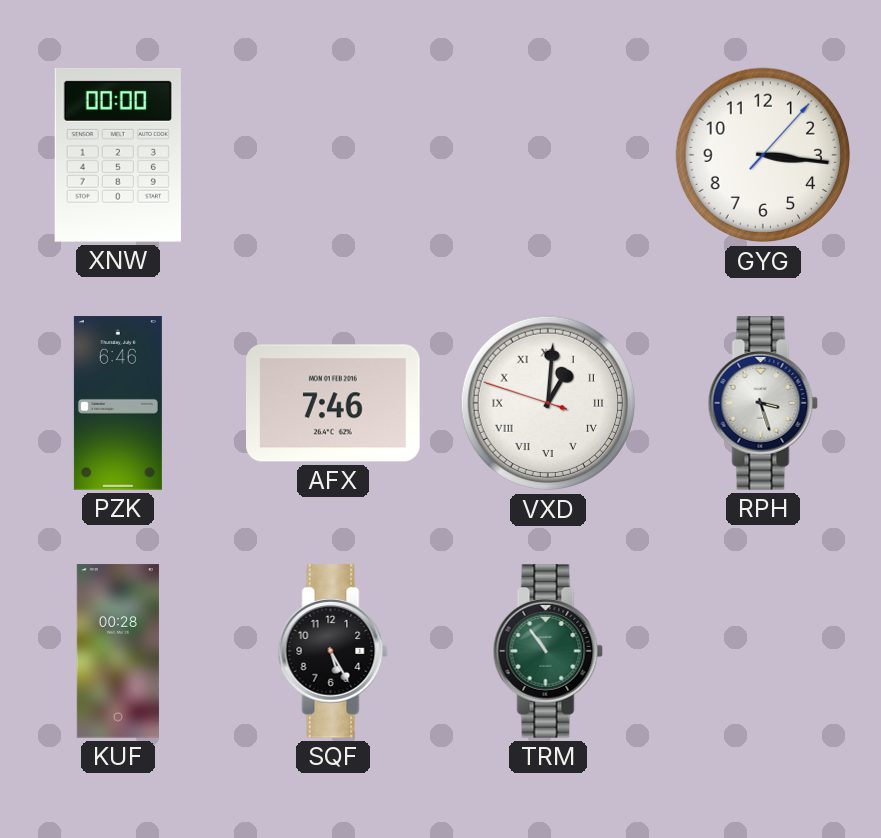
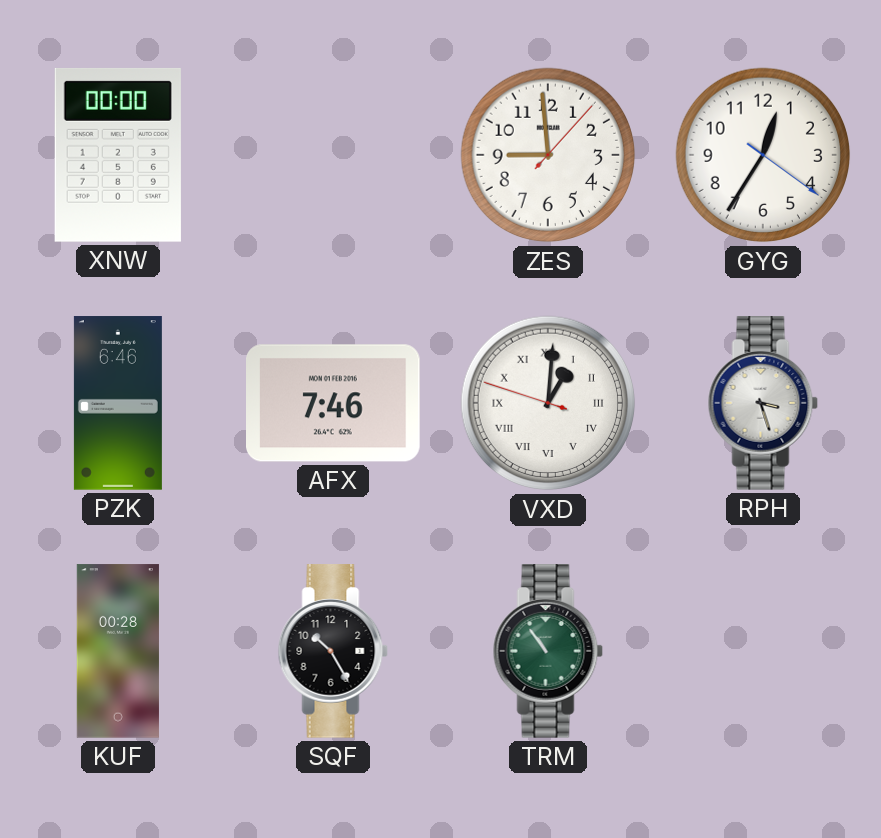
ZES: none -> 8:59
GYG: 3:16 -> 12:35
SQF: 5:25 -> 10:25
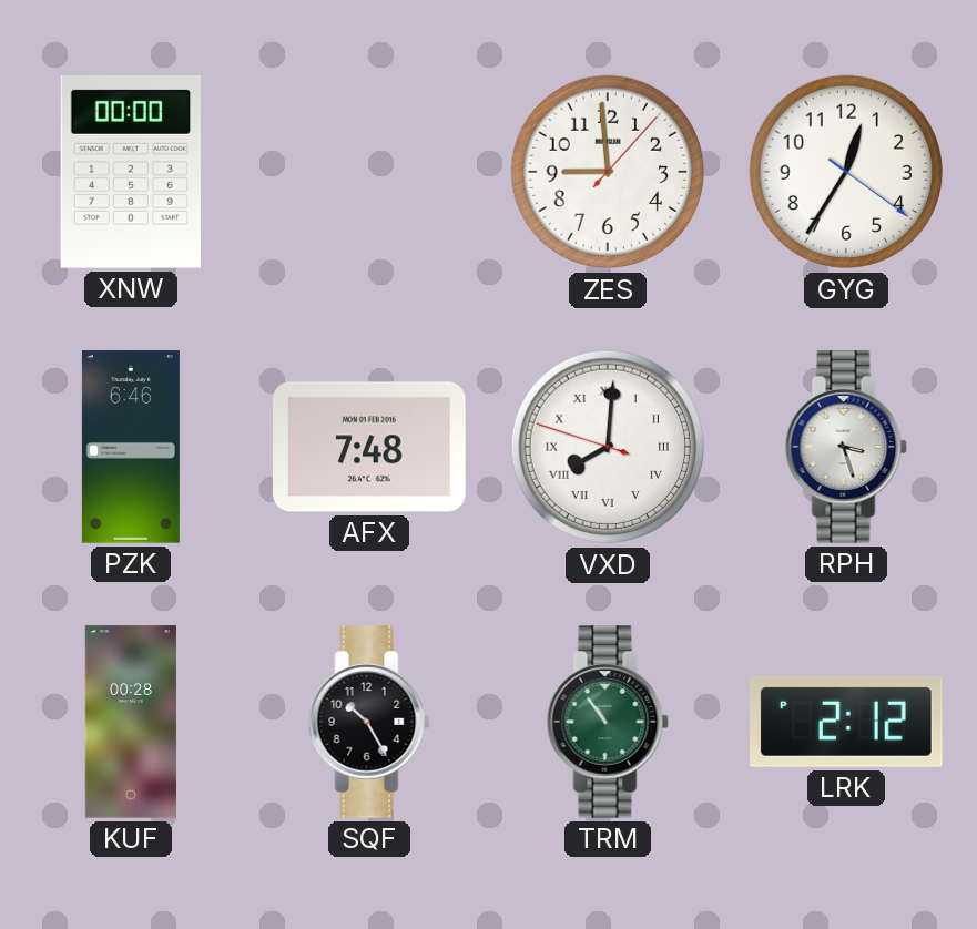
AFX: 7:46 -> 7:48
VXD: 1:00 -> 8:00
LRK: none -> 2:12
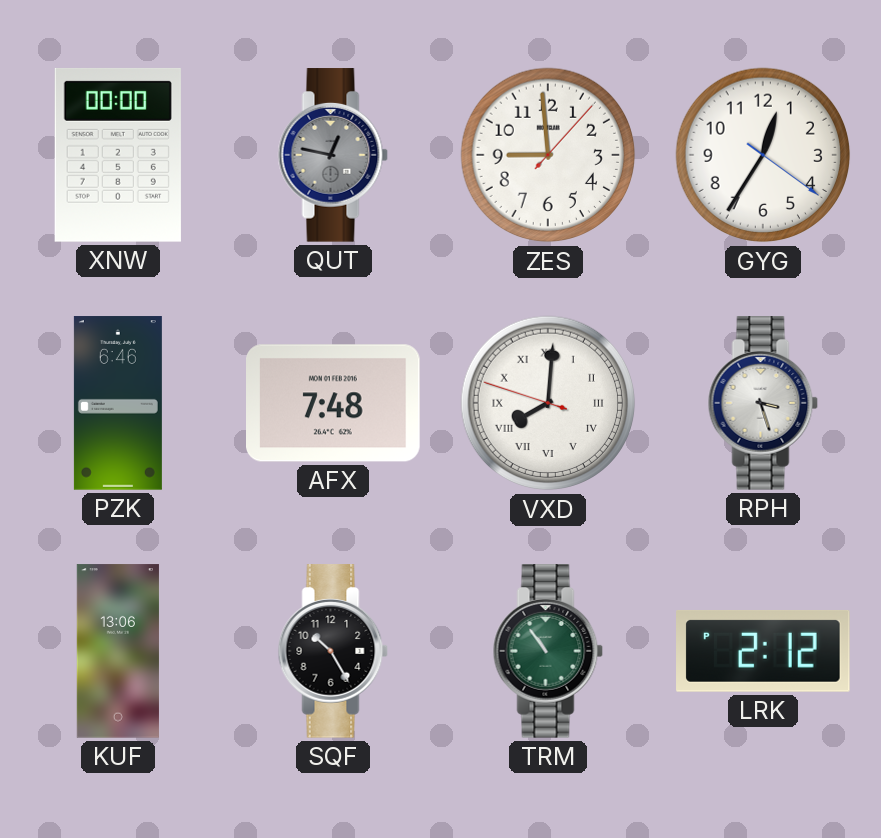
QUT: none -> 12:47
KUF: 00:28 -> 13:06
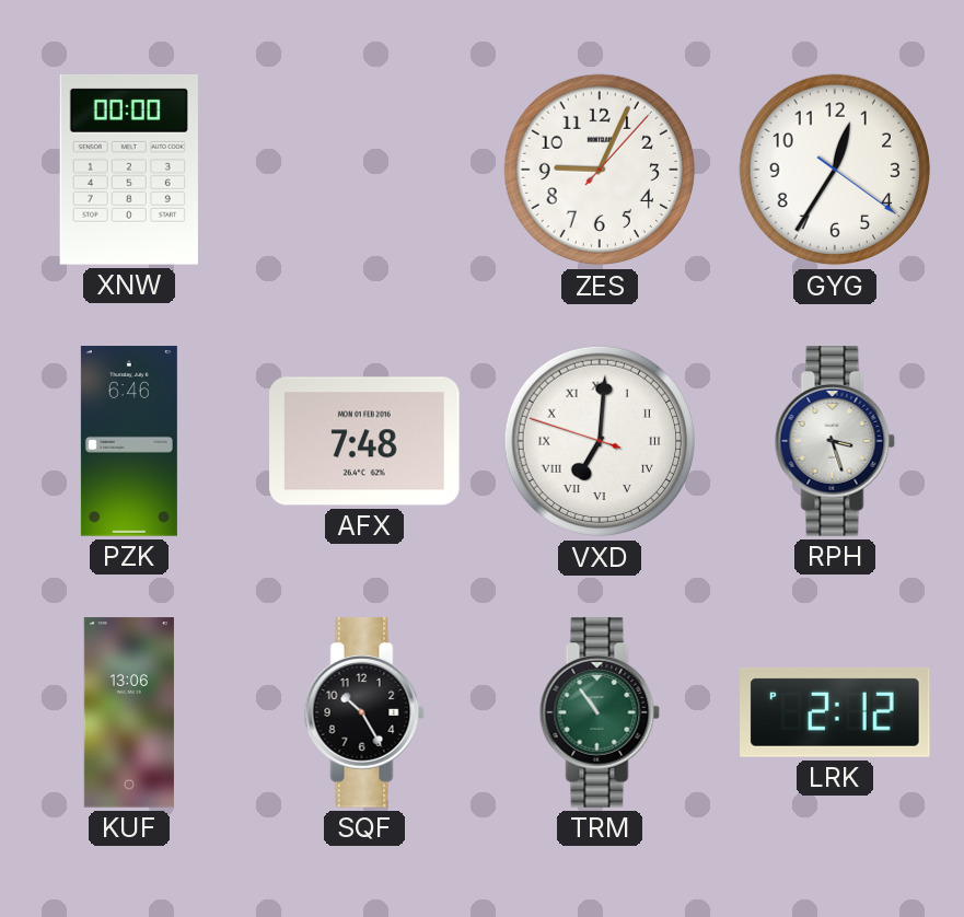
QUT: 12:47 -> none
ZES: 8:59 -> 9:04
VXD: 8:00 -> 7:00
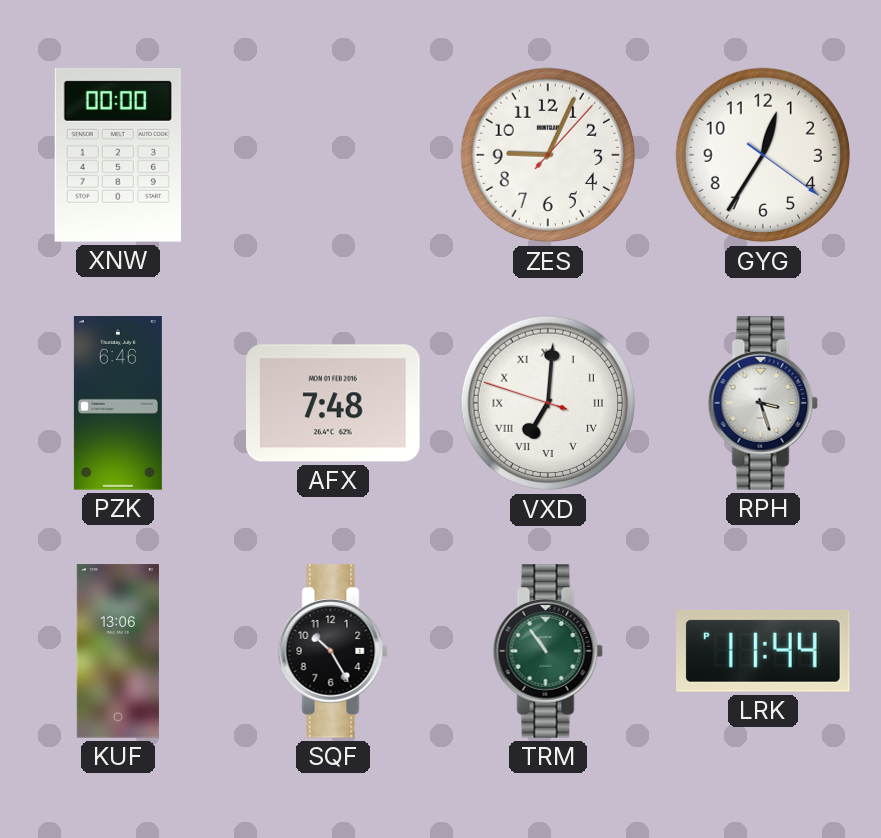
LRK: 2:12 -> 11:44
